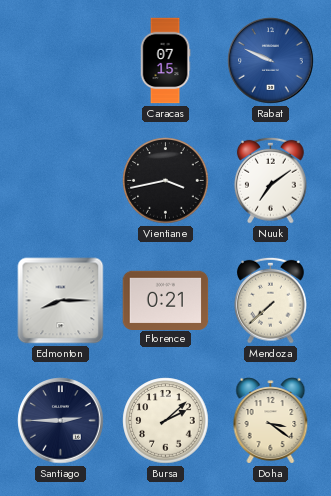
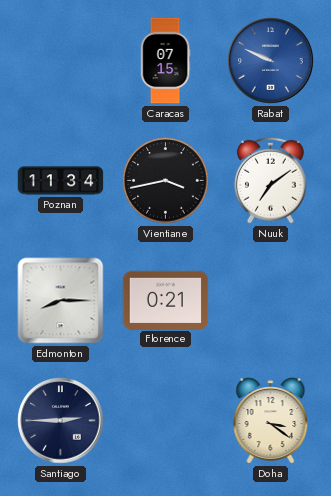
Poznan: none -> 11:34
Mendoza: 7:38 -> none
Bursa: 2:08 -> none
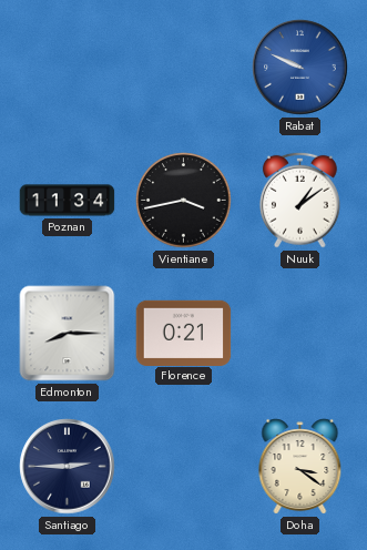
Caracas: 07:15 -> none
Nuuk: 7:09 -> 1:09
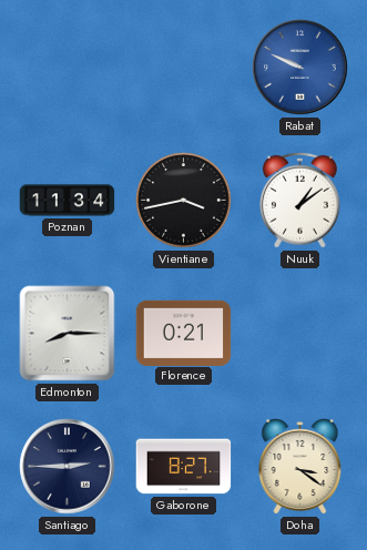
Gaborone: none -> 8:27
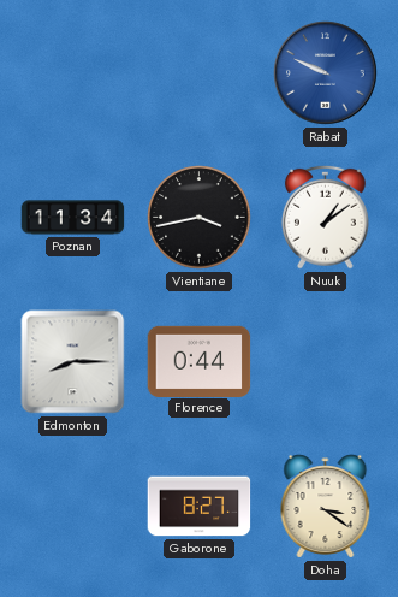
Florence: 0:21 -> 0:44
Santiago: 2:45 -> none
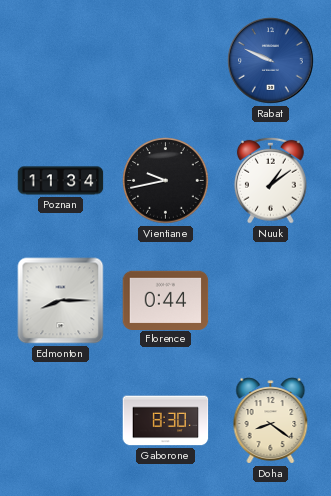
Vientiane: 3:43 -> 9:43
Gaborone: 8:27 -> 8:30
Doha: 3:21 -> 8:21
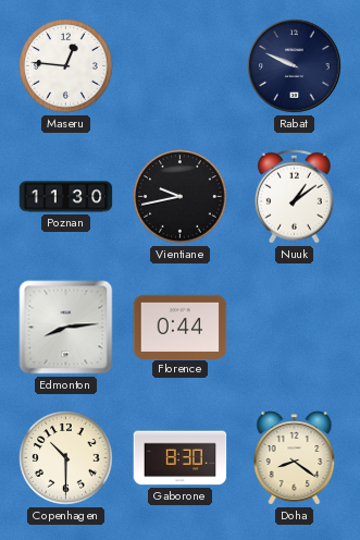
Maseru: none -> 12:46
Rabat dial: blue -> navy
Poznan: 11:34 -> 11:30
Edmonton: 8:15 -> 8:14
Copenhagen: none -> 10:30
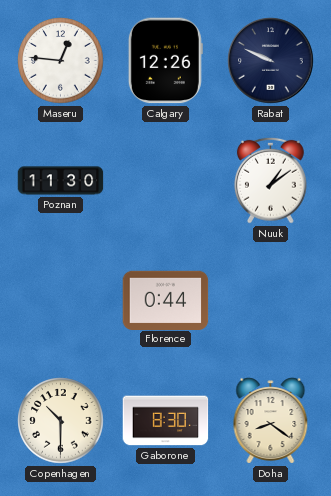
Calgary: none -> 12:26
Vientiane: 9:43 -> none
Edmonton: 8:14 -> none
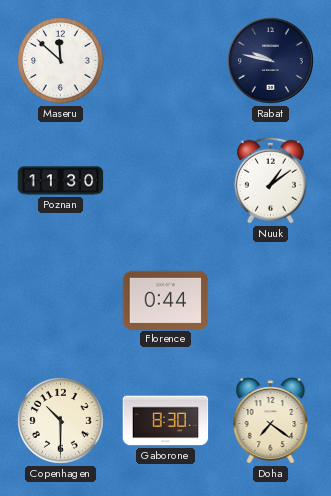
Maseru: 12:46 -> 11:52
Calgary: 12:26 -> none
Rabat: 9:49 -> 9:47
Doha: 8:21 -> 7:21
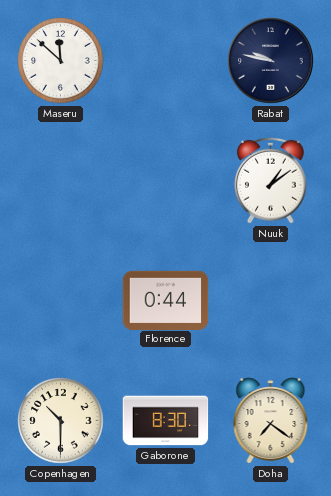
Poznan: 11:30 -> none
